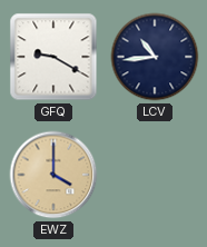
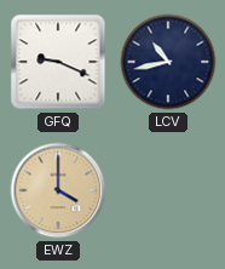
GFQ: 9:20 -> 9:19
LCV: 10:44 -> 10:43
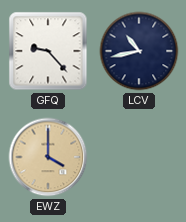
GFQ: 9:19 -> 9:23
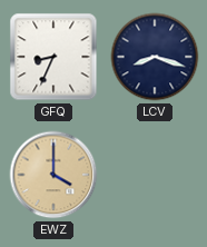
GFQ: 9:23 -> 8:34
LCV: 10:43 -> 8:18
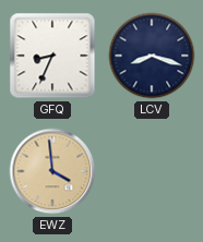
EWZ: 4:00 -> 3:59
